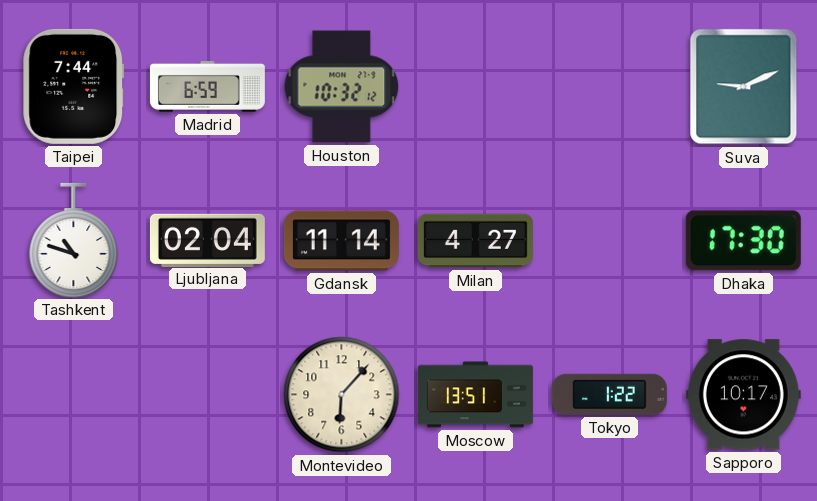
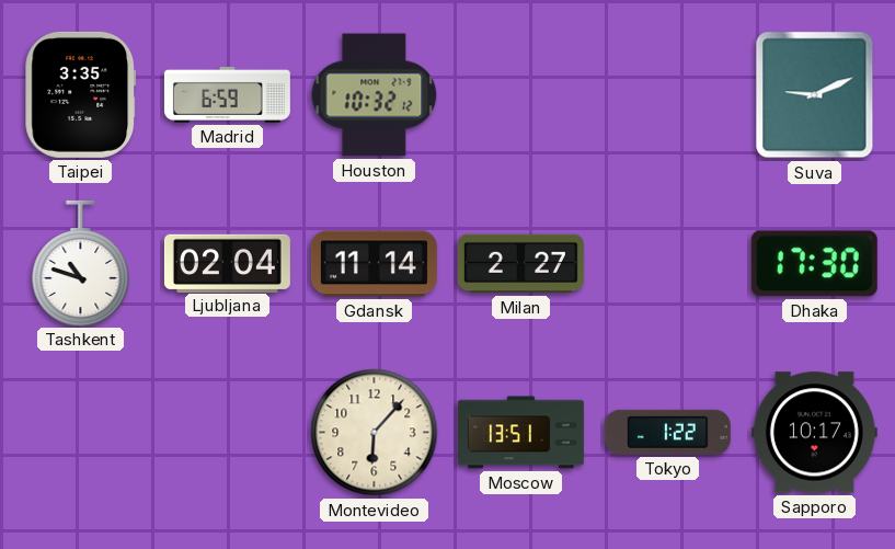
Taipei: 7:44 -> 3:35
Milan: 4:27 -> 2:27
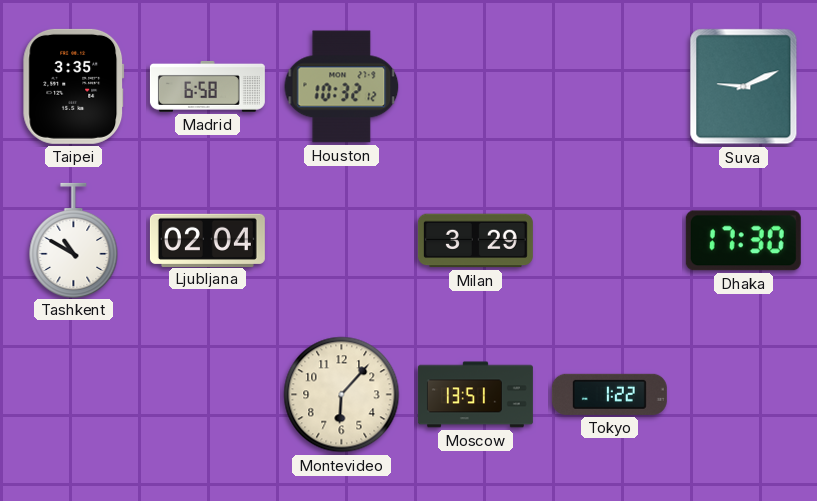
Madrid: 6:59 -> 6:58
Tashkent: 10:48 -> 10:50
Gdansk: 11:14 -> none
Milan: 2:27 -> 3:29
Sapporo: 10:17 -> none
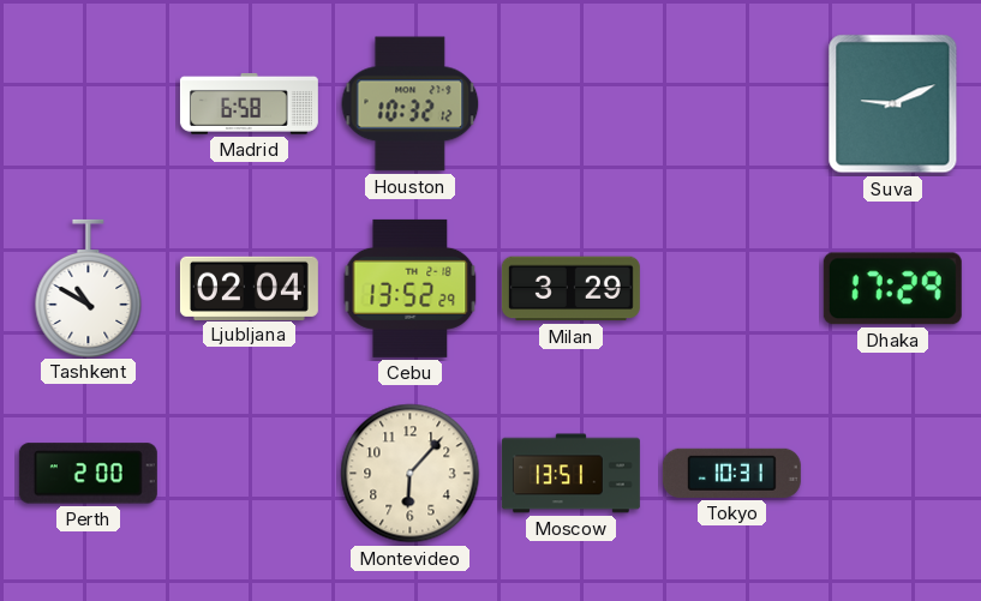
Taipei: 3:35 -> none
Cebu: none -> 13:52
Dhaka: 17:30 -> 17:29
Perth: none -> 2:00
Tokyo: 1:22 -> 10:31
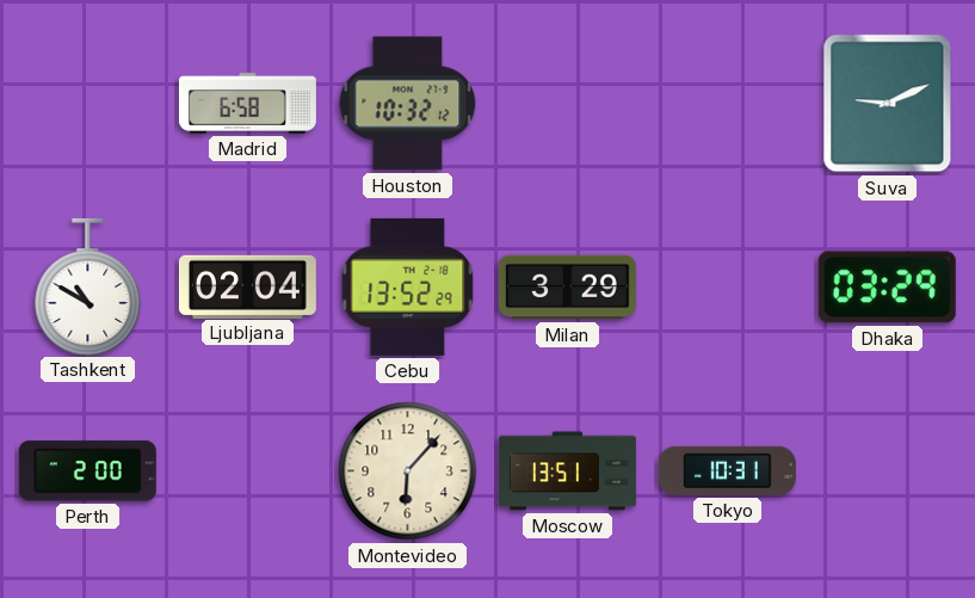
Dhaka: 17:29 -> 03:29
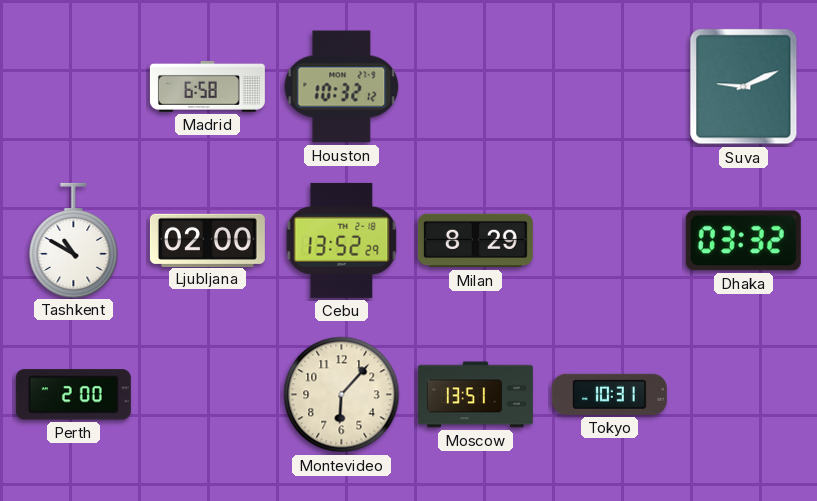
Ljubljana: 02:04 -> 02:00
Milan: 3:29 -> 8:29
Dhaka: 03:29 -> 03:32
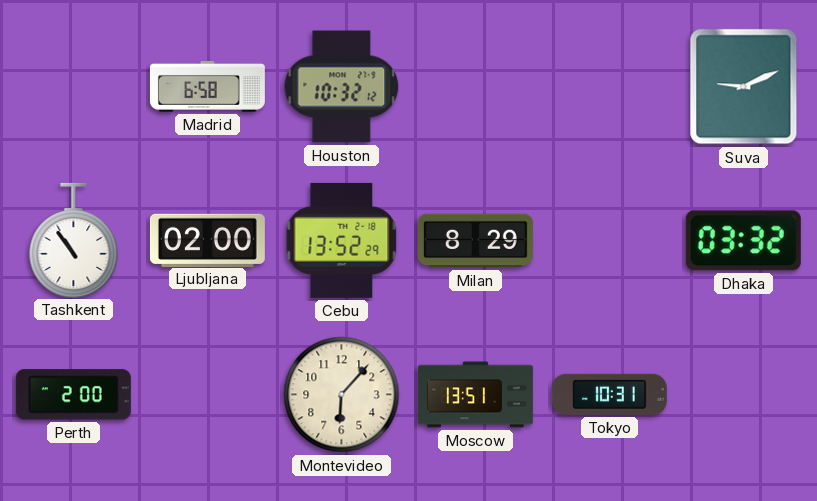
Tashkent: 10:50 -> 10:54
